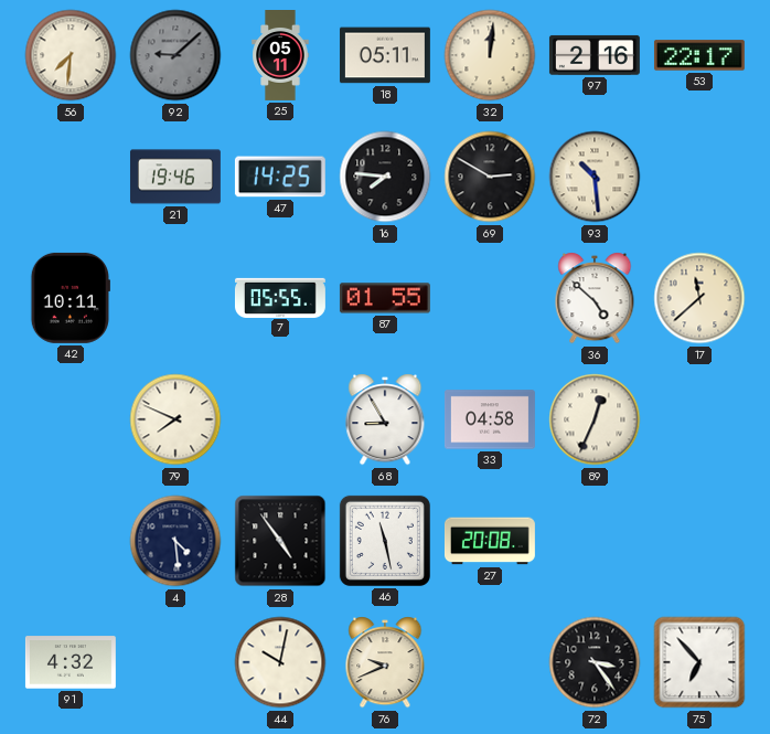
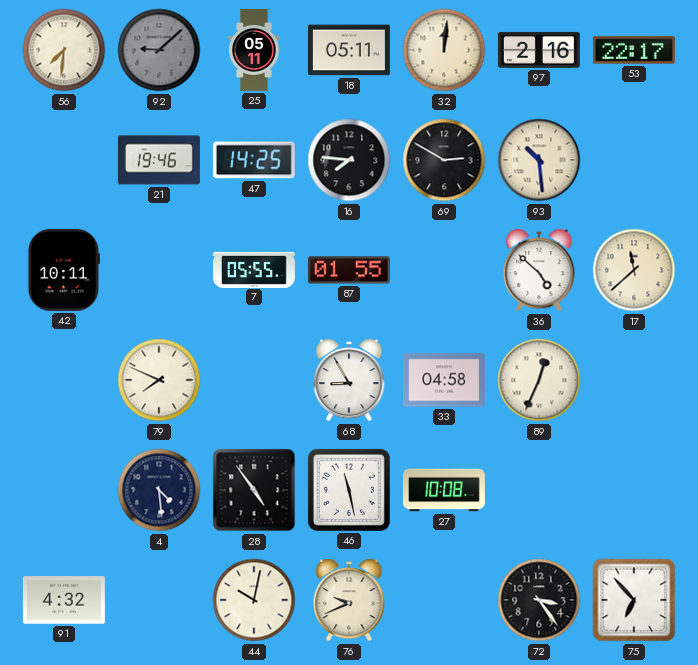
27: 20:08 -> 10:08
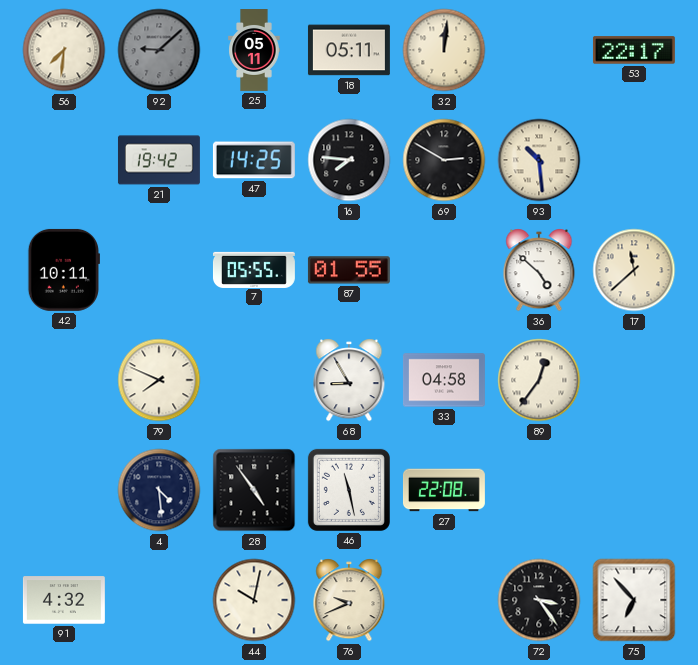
97: 2:16 -> none
21: 19:46 -> 19:42
89: 12:34 -> 12:36
27: 10:08 -> 22:08
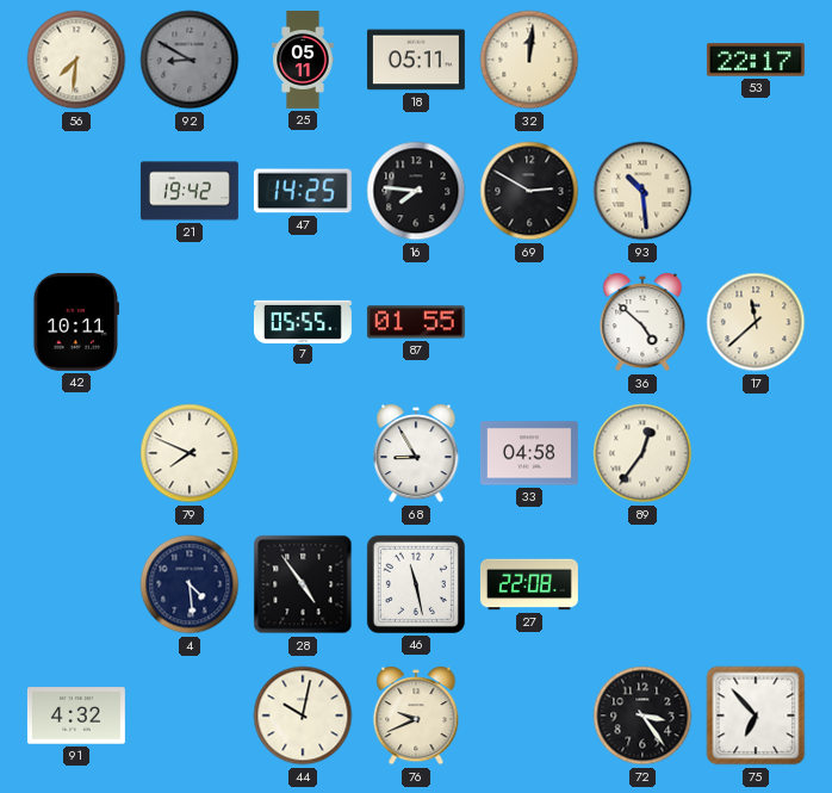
92: 9:08 -> 8:50
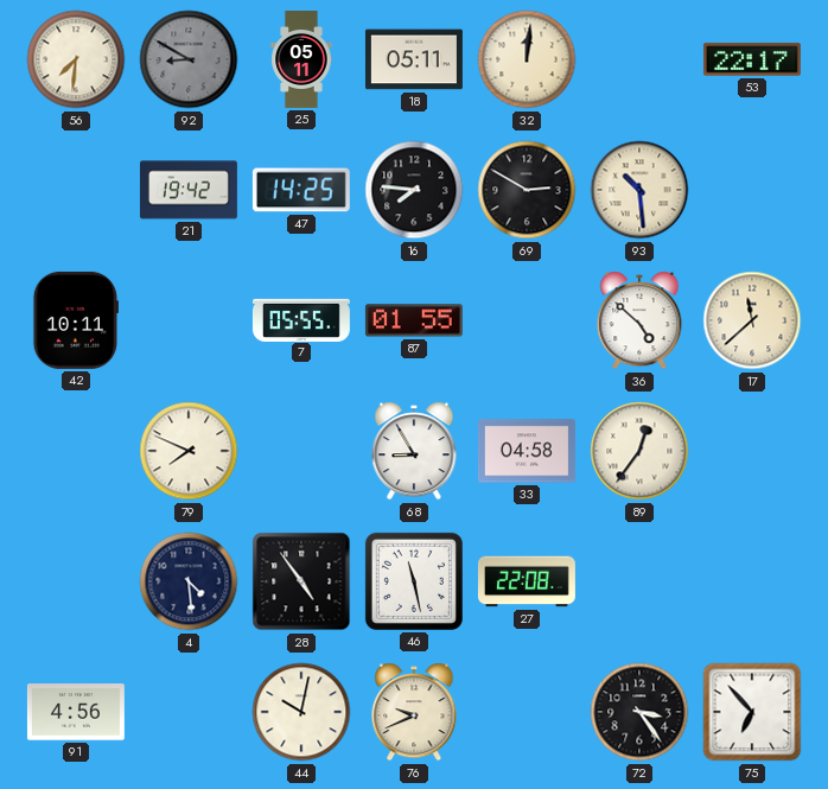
91: 4:32 -> 4:56
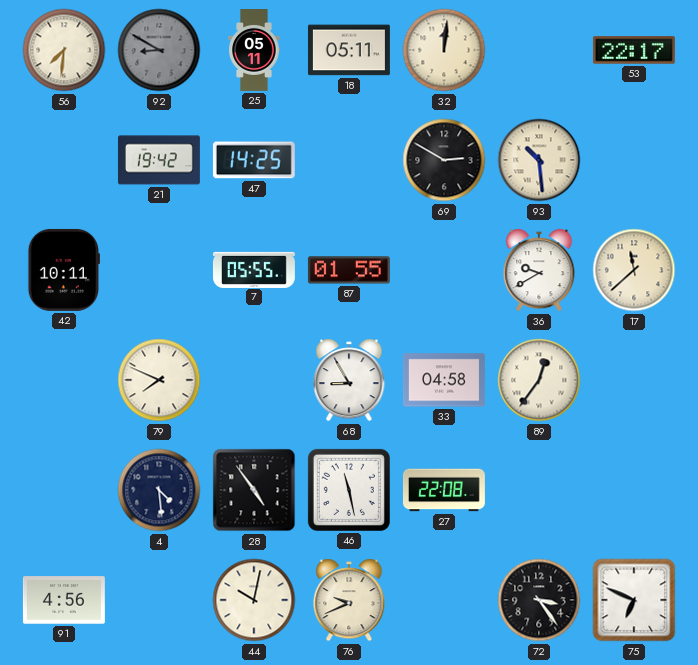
16: 7:46 -> none
36: 4:52 -> 9:40
75: 6:53 -> 6:49
